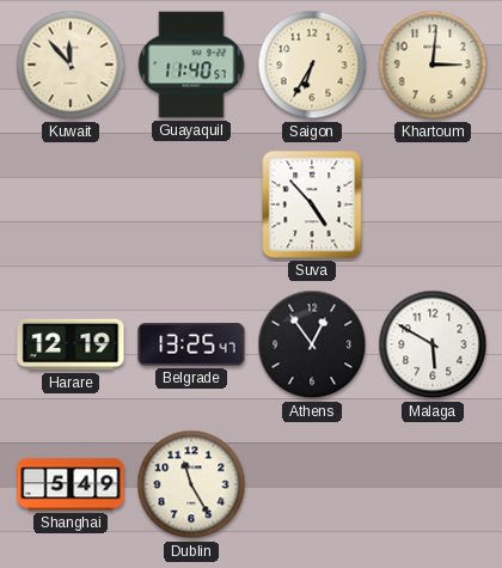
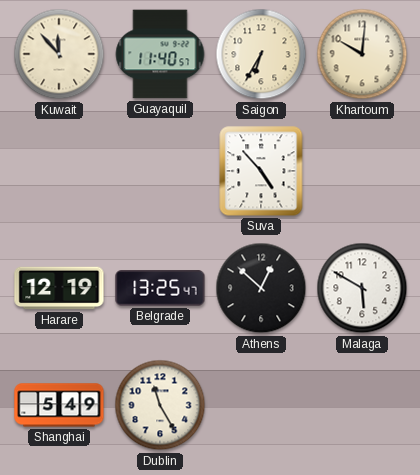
Khartoum: 3:01 -> 10:01
Athens: 12:54 -> 12:52
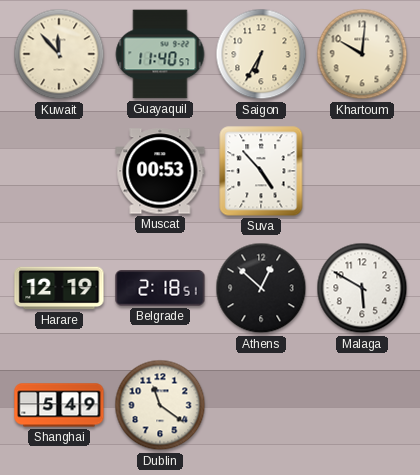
Muscat: none -> 00:53
Belgrade: 13:25 -> 2:18
Dublin: 11:25 -> 11:21
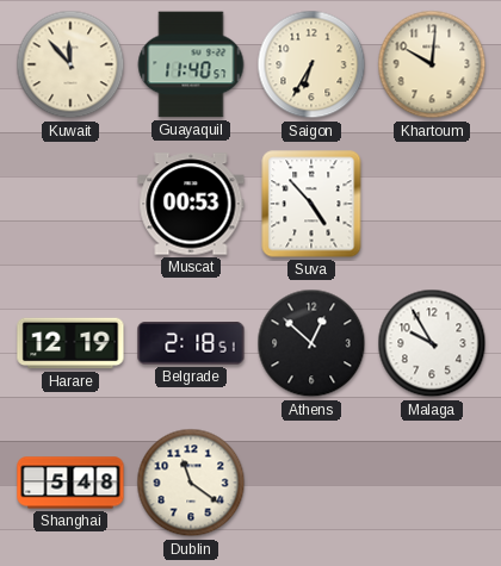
Malaga: 5:50 -> 9:55
Shanghai: 5:49 -> 5:48
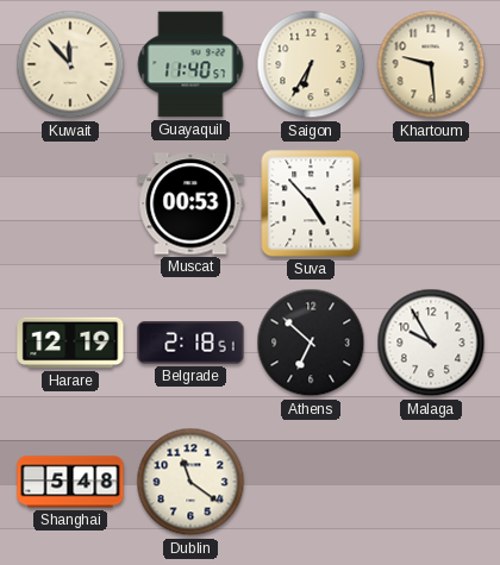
Khartoum: 10:01 -> 9:29
Athens: 12:52 -> 6:52
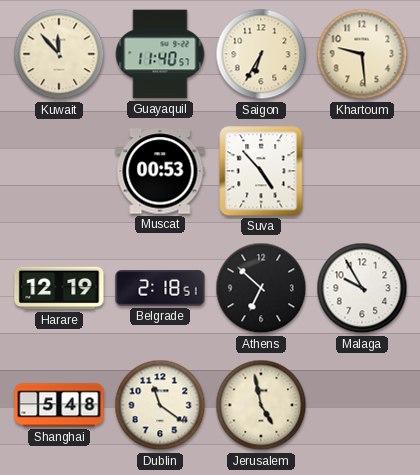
Jerusalem: none -> 4:58
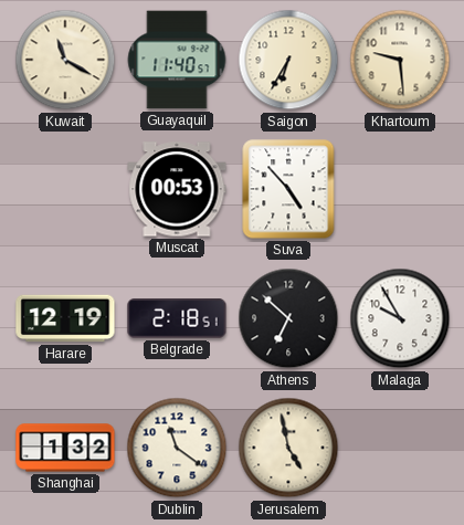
Kuwait: 11:53 -> 11:20
Shanghai: 5:48 -> 1:32
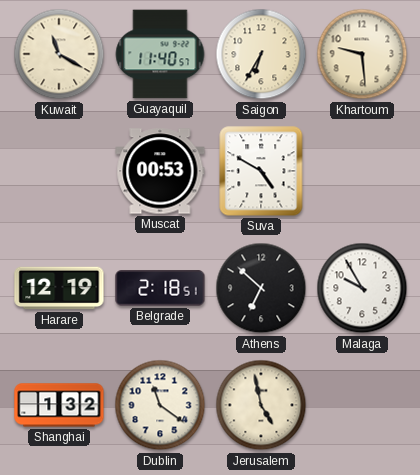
Suva: 4:53 -> 4:50
